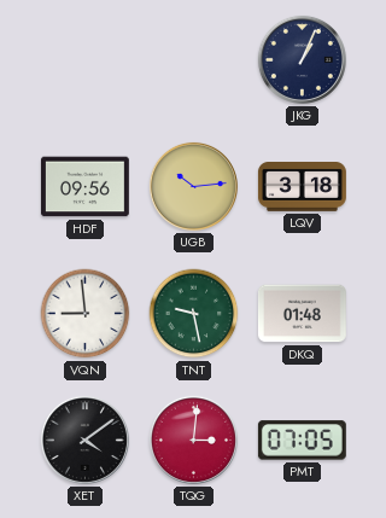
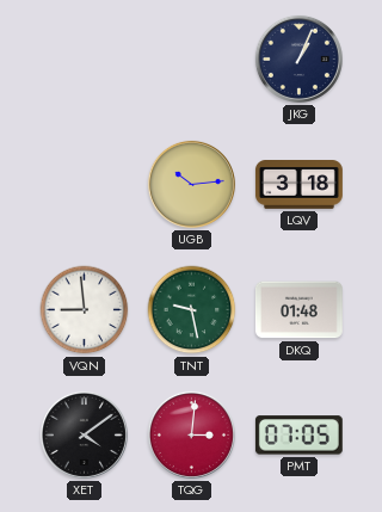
HDF: 09:56 -> none
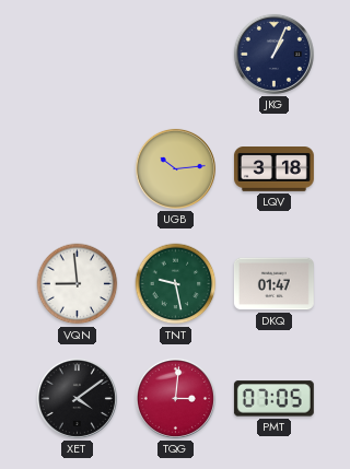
DKQ: 01:48 -> 01:47
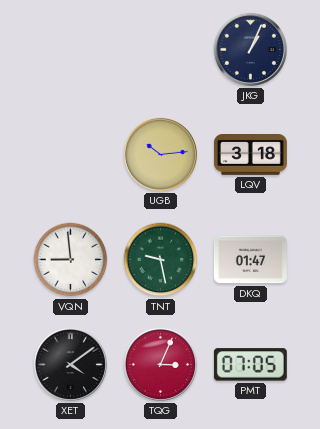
TQG: 3:01 -> 3:04
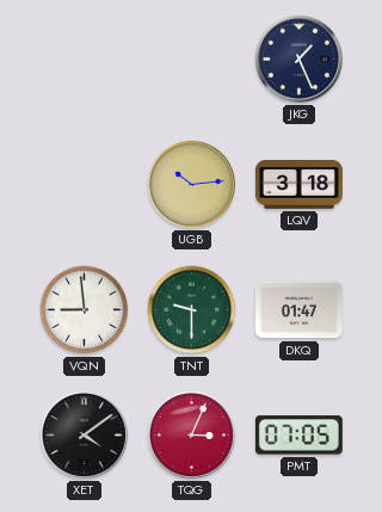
JKG: 1:04 -> 1:26
TNT: 9:28 -> 9:30
